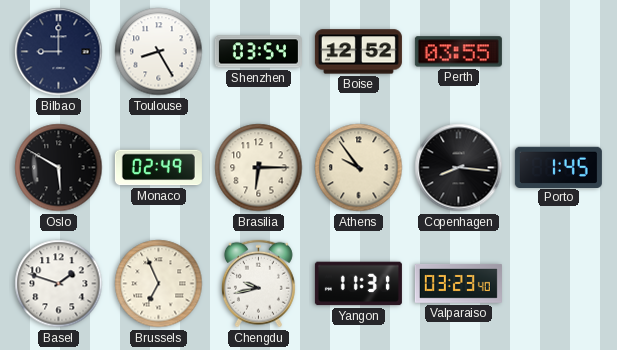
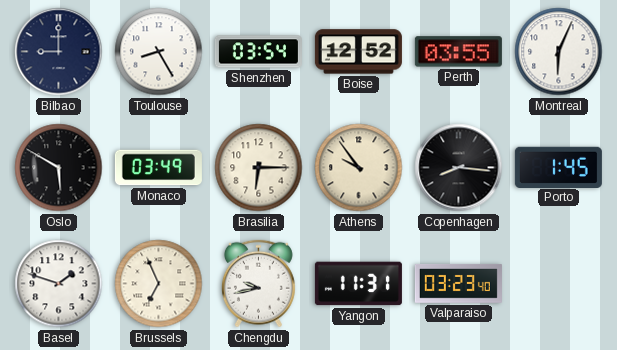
Montreal: none -> 6:04
Monaco: 02:49 -> 03:49
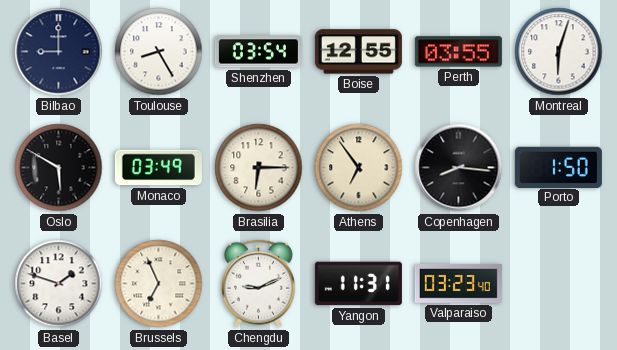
Boise: 12:52 -> 12:55
Montreal: 6:04 -> 6:03
Athens: 9:54 -> 6:54
Porto: 1:45 -> 1:50
Chengdu: 9:43 -> 9:11
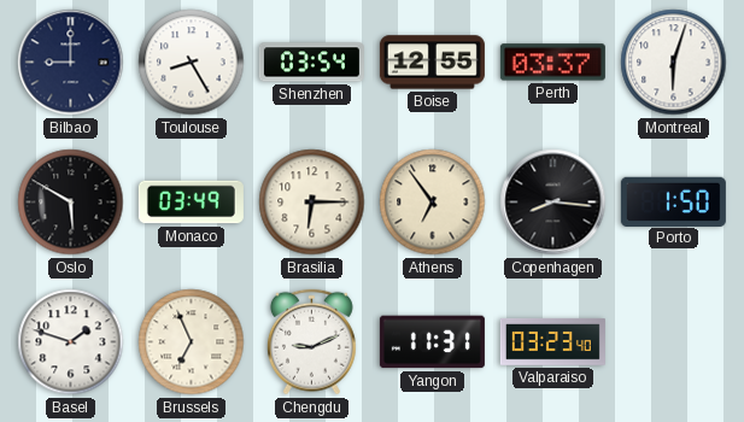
Perth: 03:55 -> 03:37
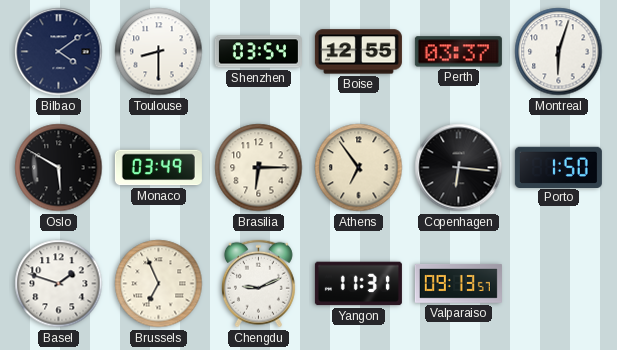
Bilbao: 9:00 -> 4:09
Toulouse: 8:25 -> 8:30
Copenhagen: 8:16 -> 6:16
Valparaiso: 03:23 -> 09:13
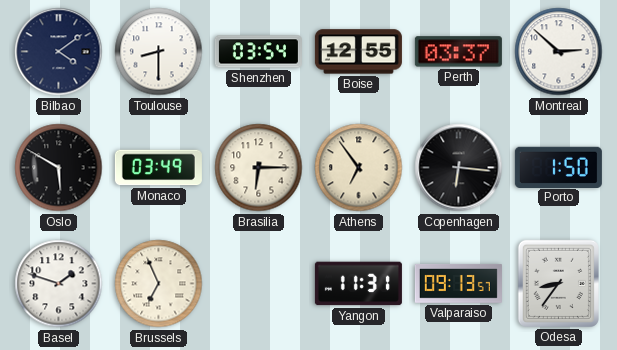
Montreal: 6:03 -> 2:52
Chengdu: 9:11 -> none
Odesa: none -> 8:36
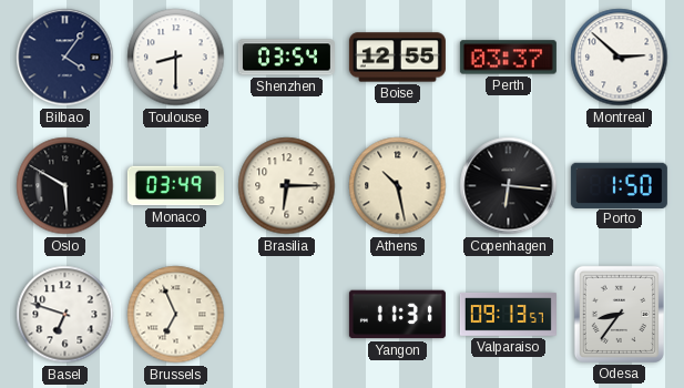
Bilbao: 4:09 -> 4:06
Athens: 6:54 -> 10:28
Basel: 1:48 -> 6:48
